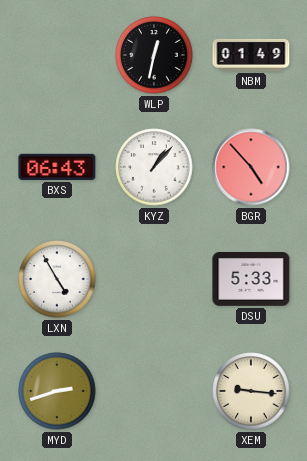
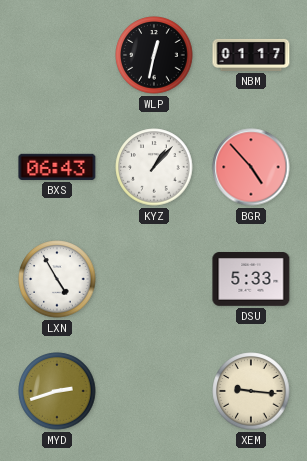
NBM: 01:49 -> 01:17
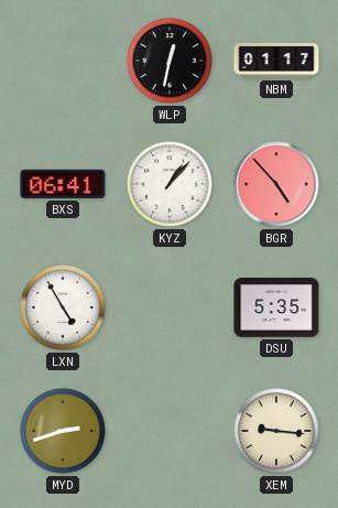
BXS: 06:43 -> 06:41
DSU: 5:33 -> 5:35
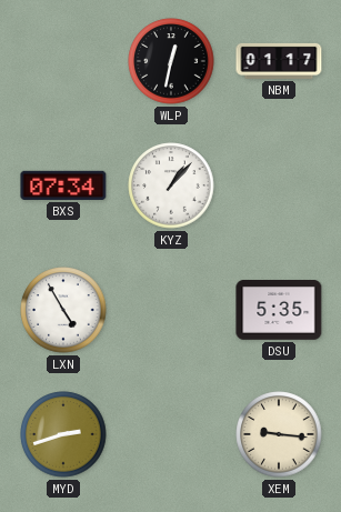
BXS: 06:41 -> 07:34
BGR: 4:53 -> none
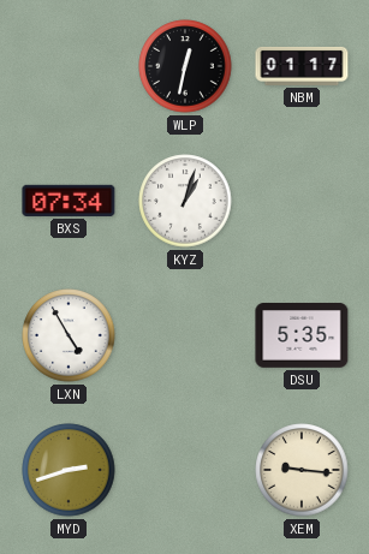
KYZ: 1:07 -> 1:03
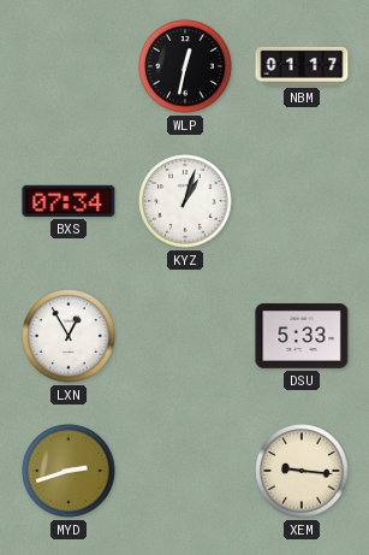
LXN: 4:55 -> 12:55
DSU: 5:35 -> 5:33
